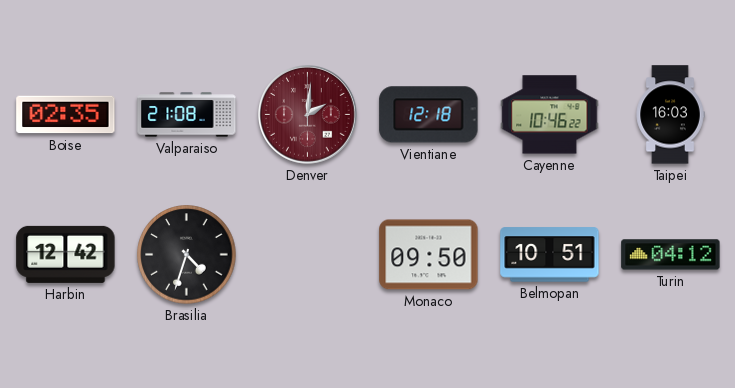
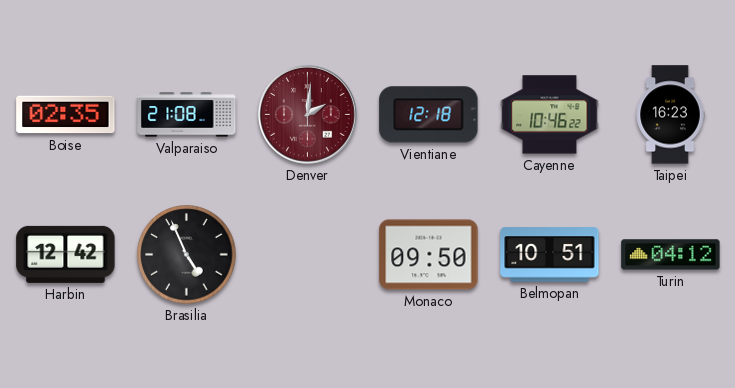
Taipei: 16:03 -> 16:23
Brasilia: 4:33 -> 4:56
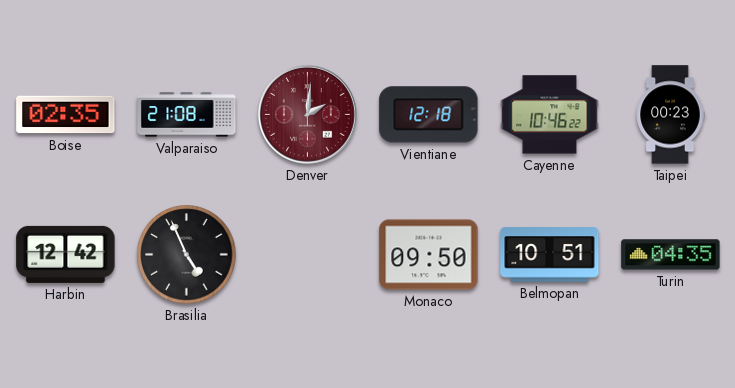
Taipei: 16:23 -> 00:23
Turin: 04:12 -> 04:35
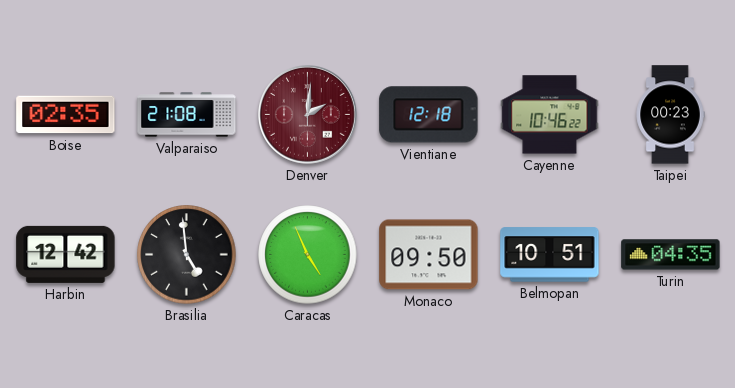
Brasilia: 4:56 -> 4:59
Caracas: none -> 4:56
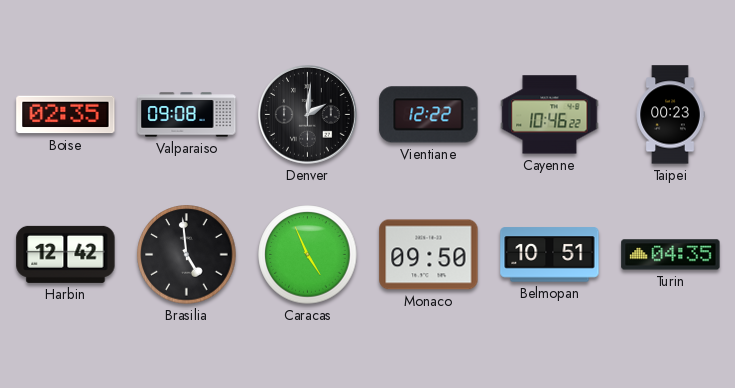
Valparaiso: 21:08 -> 09:08
Denver dial: burgundy -> black
Vientiane: 12:18 -> 12:22
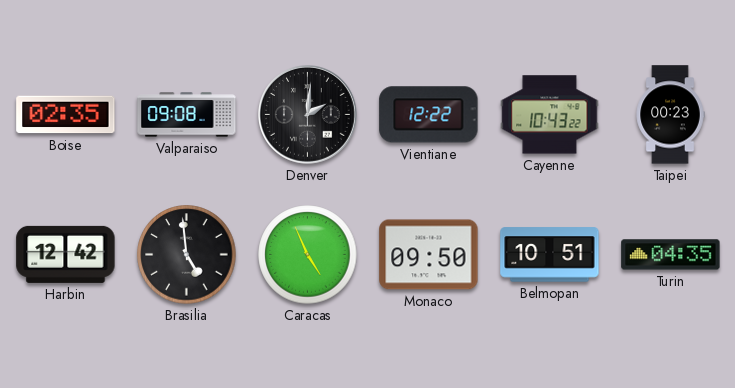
Cayenne: 10:46 -> 10:43
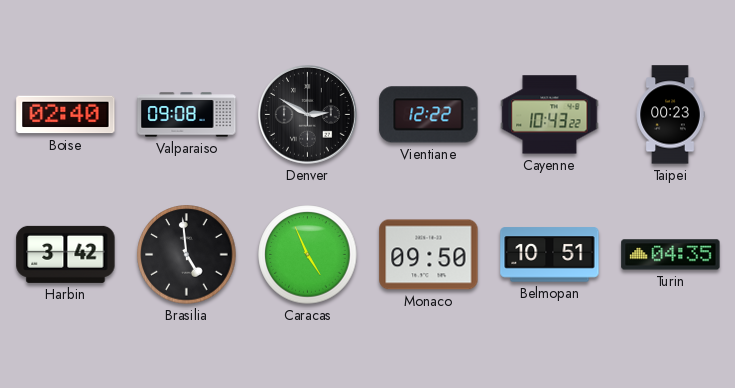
Boise: 02:35 -> 02:40
Denver: 2:01 -> 2:50
Harbin: 12:42 -> 3:42
